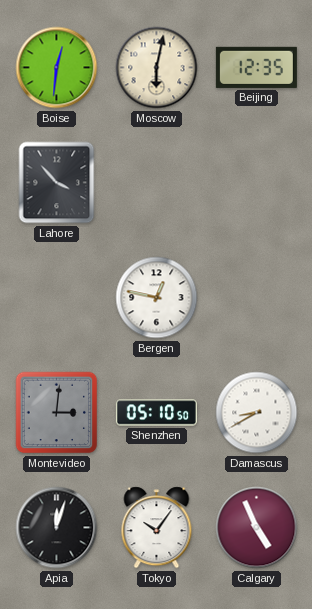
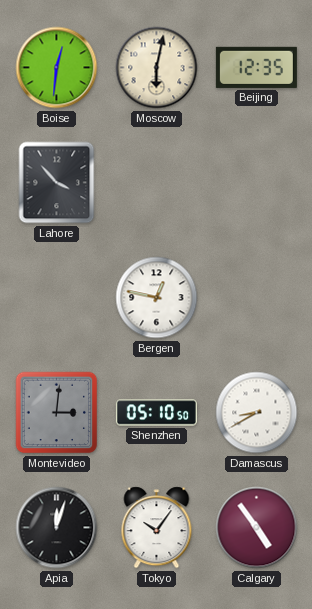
Calgary: 4:56 -> 4:54
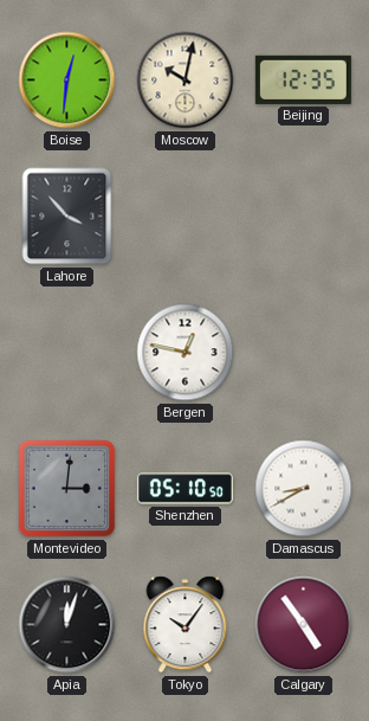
Moscow: 6:02 -> 10:02
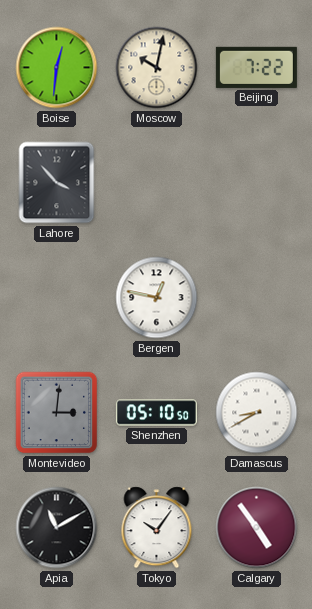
Beijing: 12:35 -> 7:22
Apia: 12:03 -> 11:10
